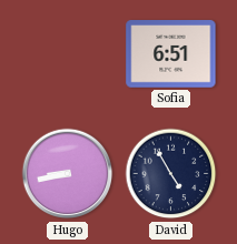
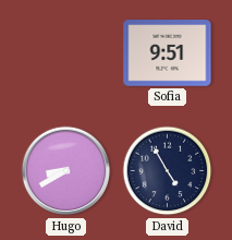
Sofia: 6:51 -> 9:51
Hugo: 8:43 -> 8:40
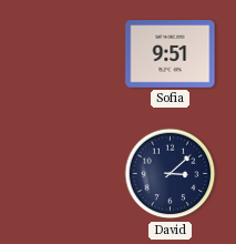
Hugo: 8:40 -> none
David: 4:55 -> 3:08
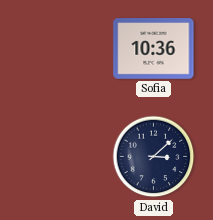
Sofia: 9:51 -> 10:36
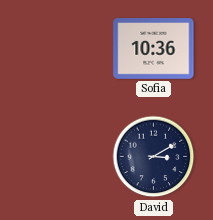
David: 3:08 -> 3:10
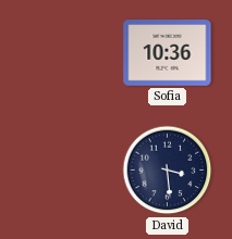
David: 3:10 -> 3:29
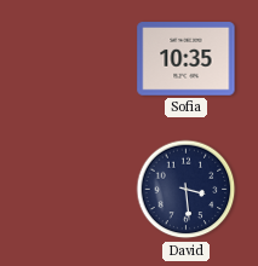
Sofia: 10:36 -> 10:35
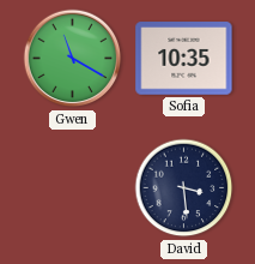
Gwen: none -> 11:20
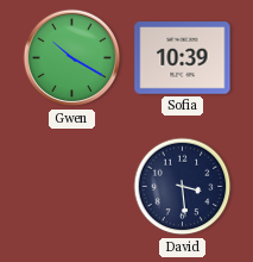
Gwen: 11:20 -> 10:20
Sofia: 10:35 -> 10:39
